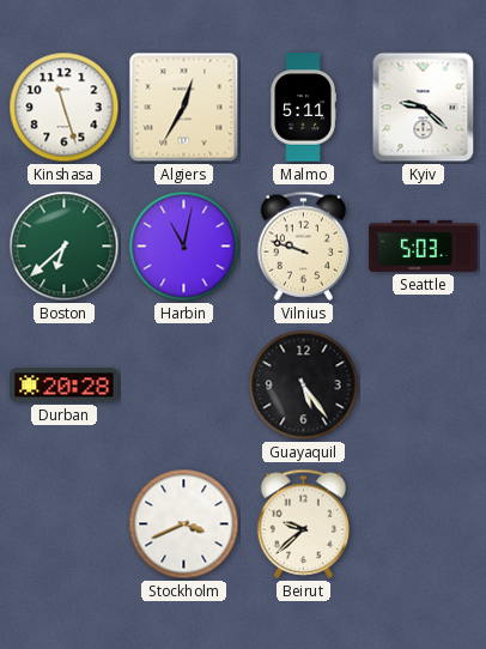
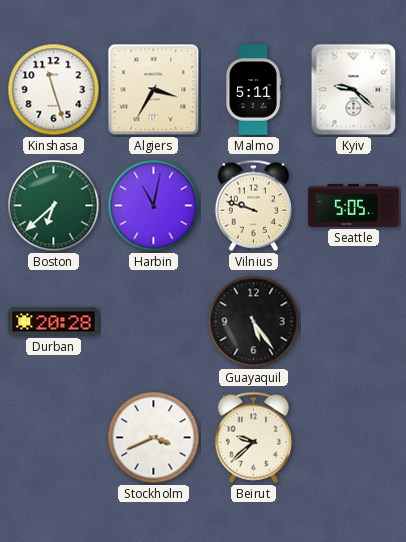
Algiers: 12:35 -> 3:35
Seattle: 5:03 -> 5:05
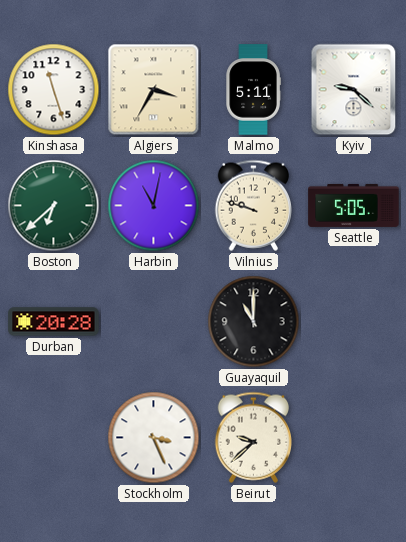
Guayaquil: 5:24 -> 11:00
Stockholm: 3:41 -> 3:26
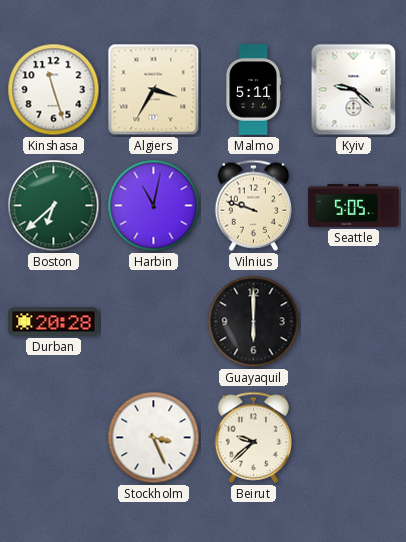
Guayaquil: 11:00 -> 6:00
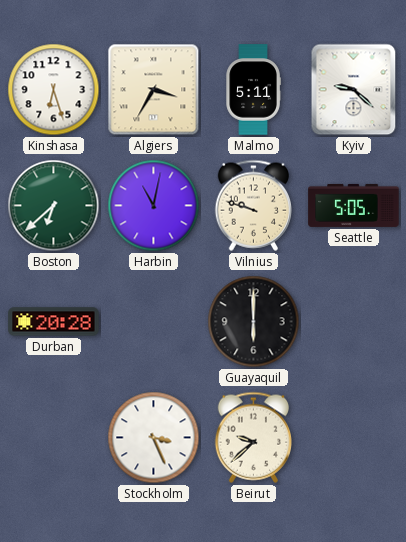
Kinshasa: 11:27 -> 6:27
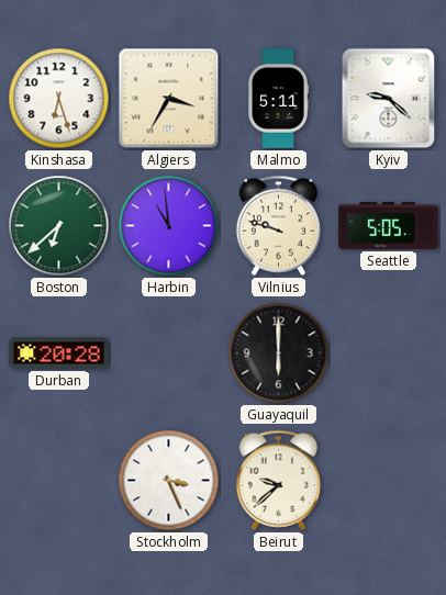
Harbin: 11:02 -> 10:59
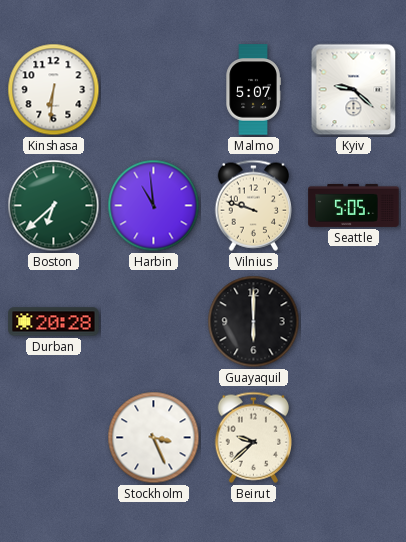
Kinshasa: 6:27 -> 6:31
Algiers: 3:35 -> none
Malmo: 5:11 -> 5:07
